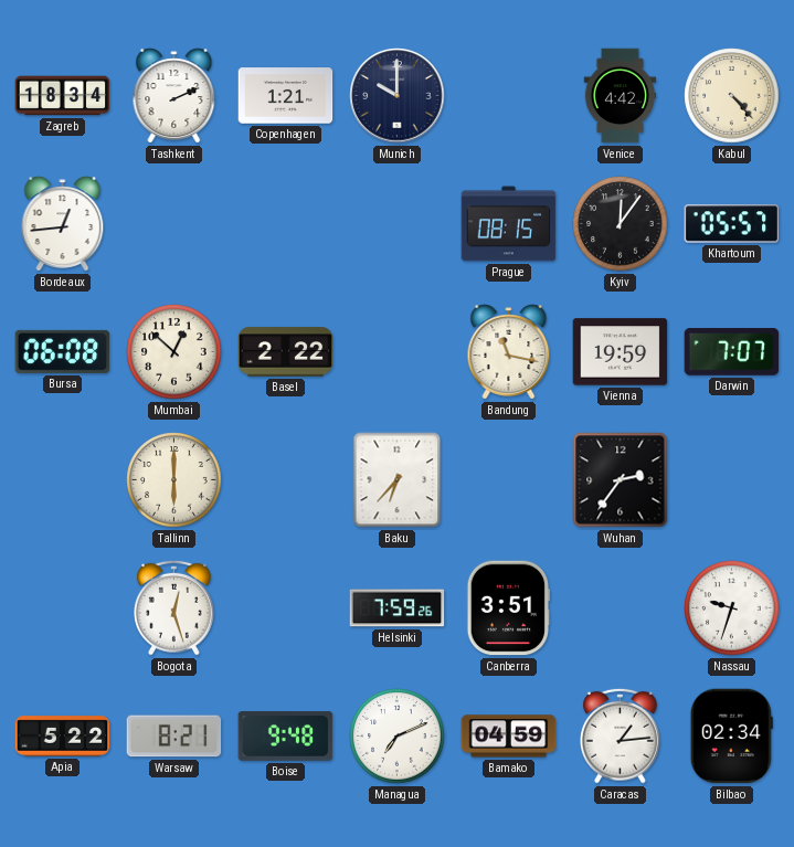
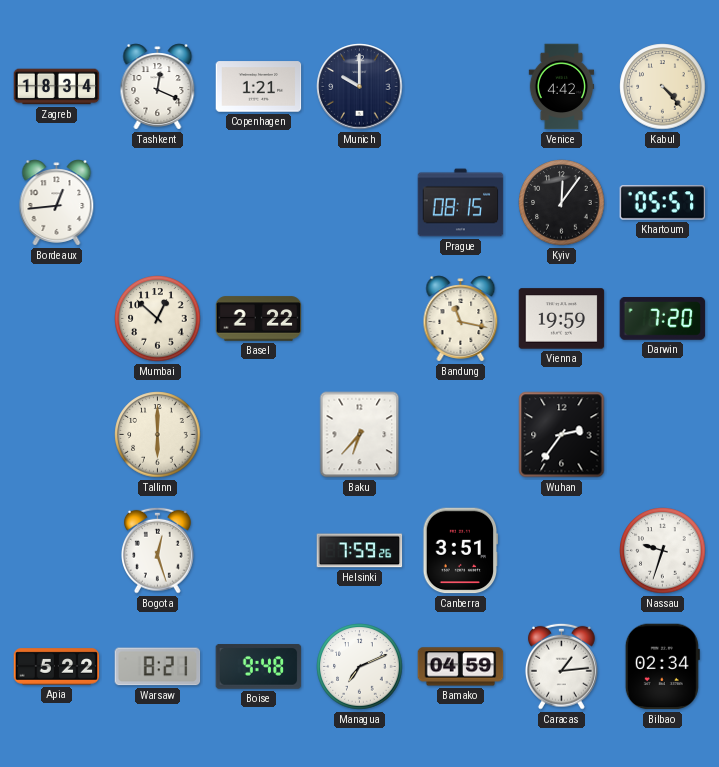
Tashkent: 2:11 -> 12:19
Bursa: 06:08 -> none
Darwin: 7:07 -> 7:20
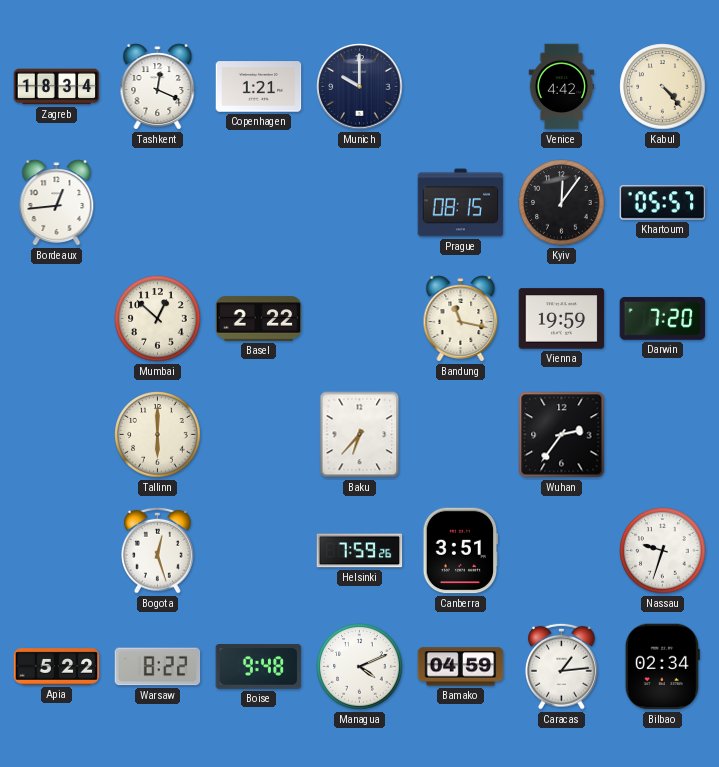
Warsaw: 8:21 -> 8:22
Managua: 7:11 -> 4:11
